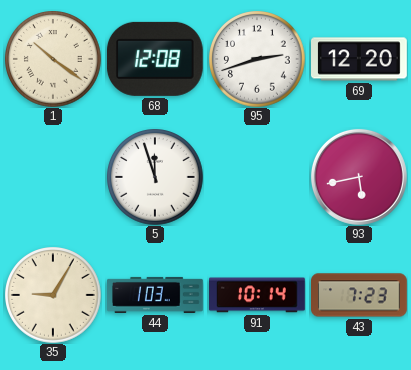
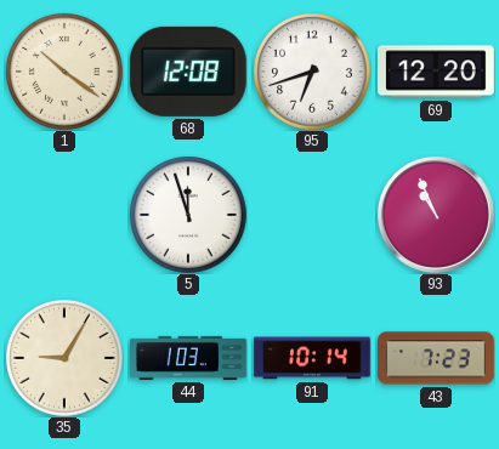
95: 2:42 -> 6:42
93: 5:43 -> 10:56
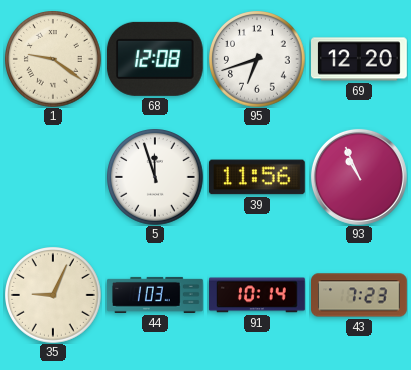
1: 10:21 -> 9:21
39: none -> 11:56
35: 9:05 -> 9:04
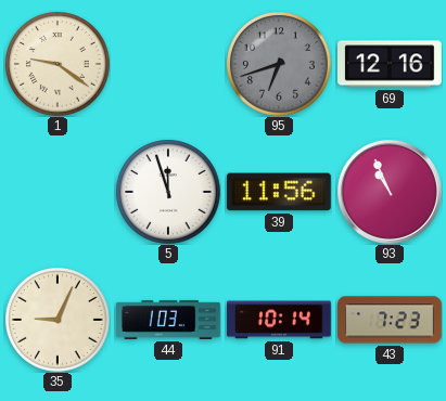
68: 12:08 -> none
95 dial: white -> grey
69: 12:20 -> 12:16
